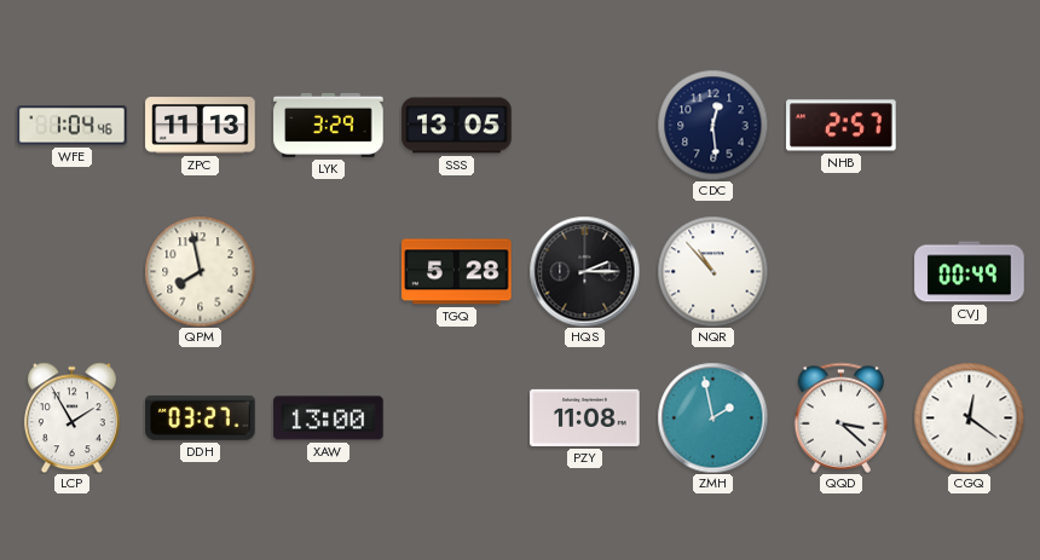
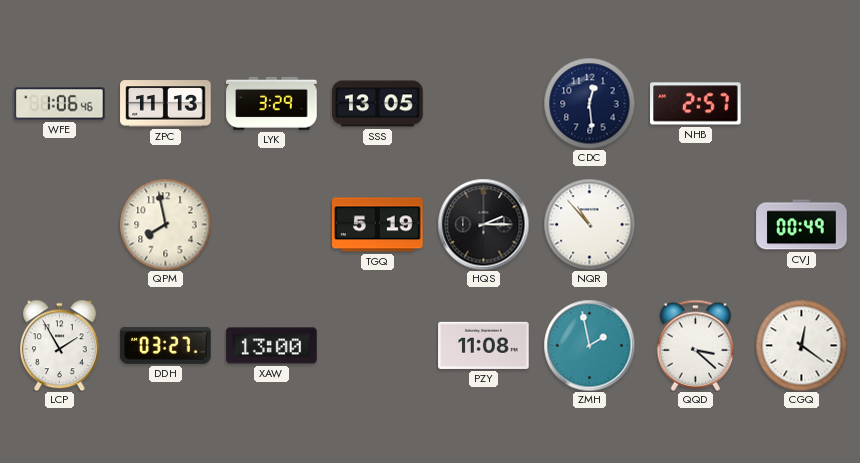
WFE: 1:04 -> 1:06
TGQ: 5:28 -> 5:19
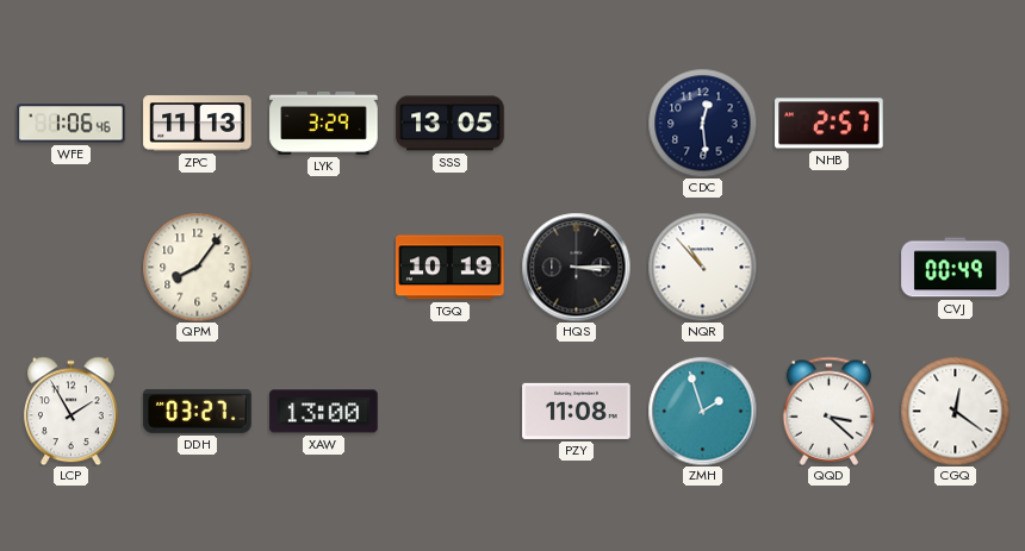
QPM: 7:58 -> 8:06
TGQ: 5:19 -> 10:19
HQS: 2:15 -> 3:15
ZMH: 1:58 -> 1:57
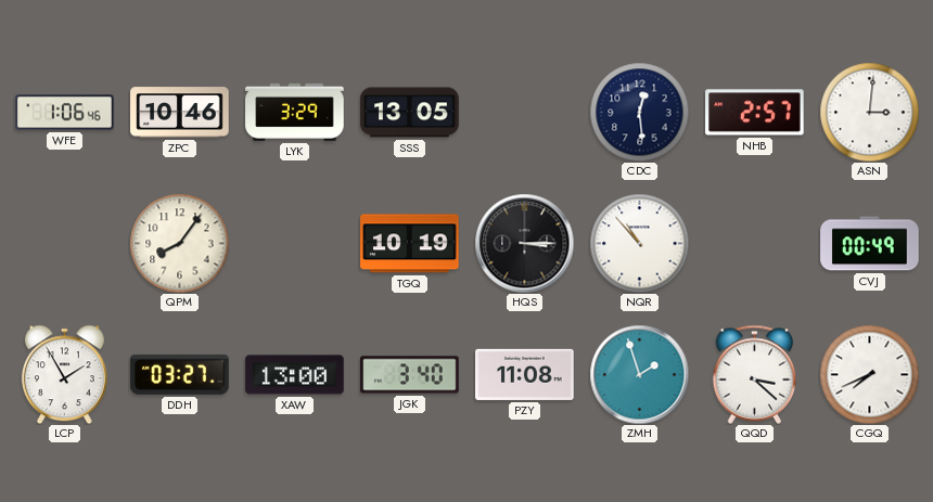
ZPC: 11:13 -> 10:46
ASN: none -> 3:01
JGK: none -> 3:40
CGQ: 12:21 -> 7:41
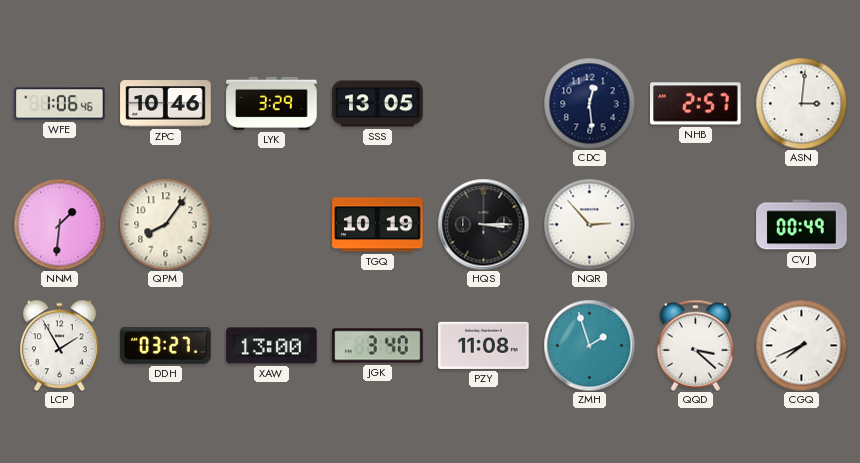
NNM: none -> 1:31
NQR: 10:53 -> 2:53
